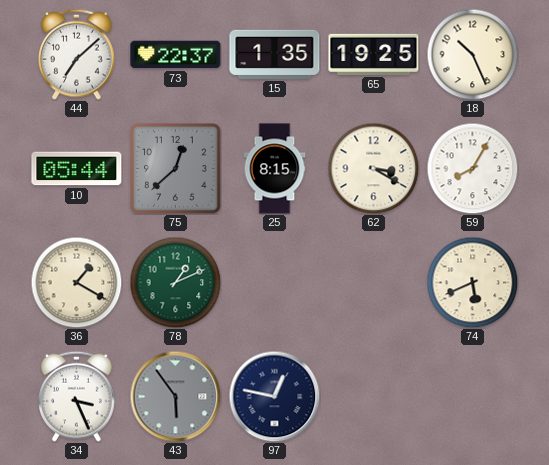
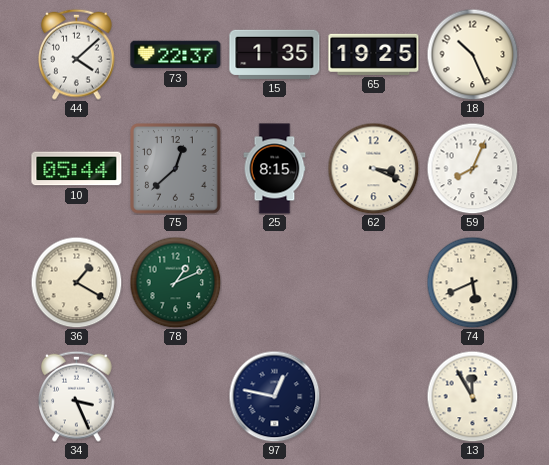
44: 7:08 -> 4:08
62: 3:20 -> 3:19
59: 8:05 -> 8:04
43: 5:54 -> none
13: none -> 11:55
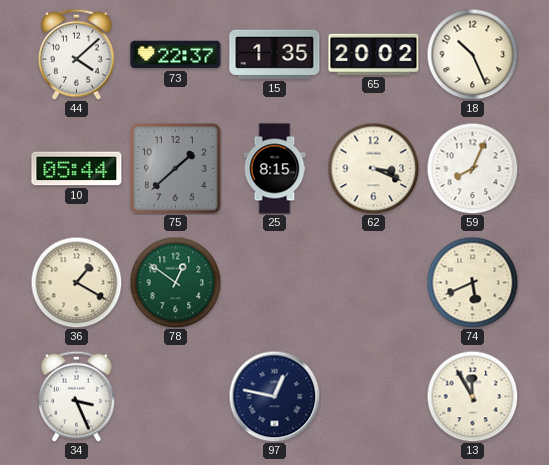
65: 19:25 -> 20:02
75: 12:38 -> 1:38
78: 1:11 -> 12:51
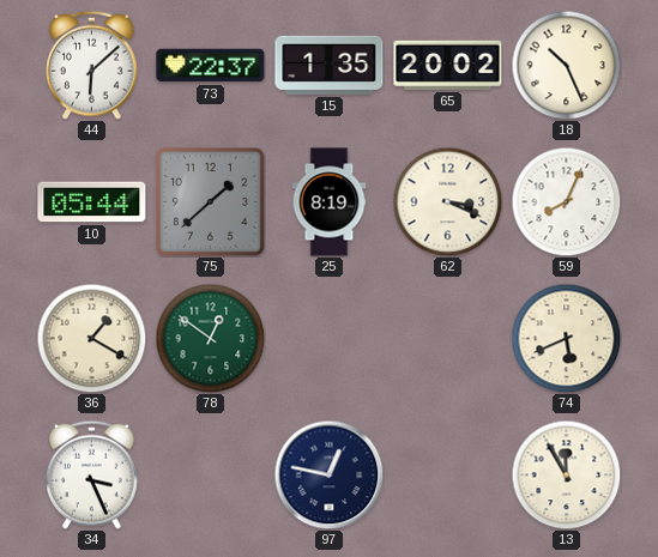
44: 4:08 -> 6:08
25: 8:15 -> 8:19
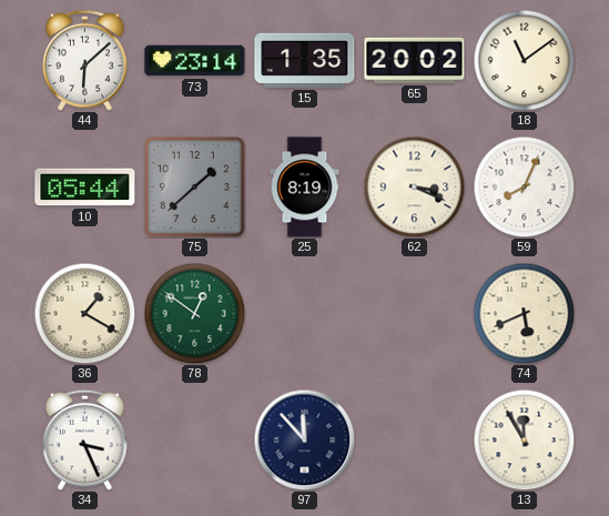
73: 22:37 -> 23:14
18: 10:26 -> 11:09
97: 12:47 -> 11:53
